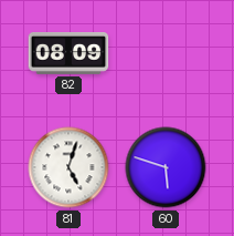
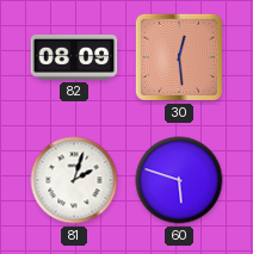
30: none -> 12:29
81: 5:03 -> 2:03
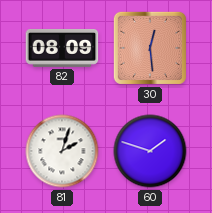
60: 5:48 -> 1:48
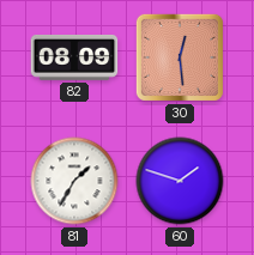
81: 2:03 -> 1:35
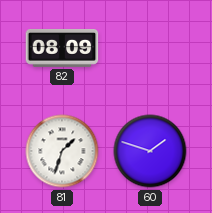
30: 12:29 -> none
81: 1:35 -> 1:33
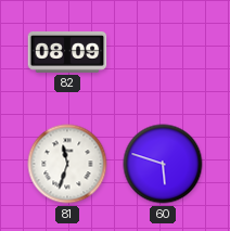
81: 1:33 -> 11:33
60: 1:48 -> 5:48
